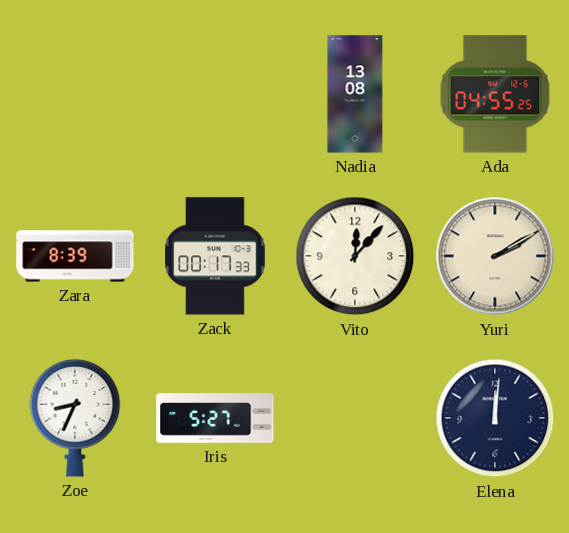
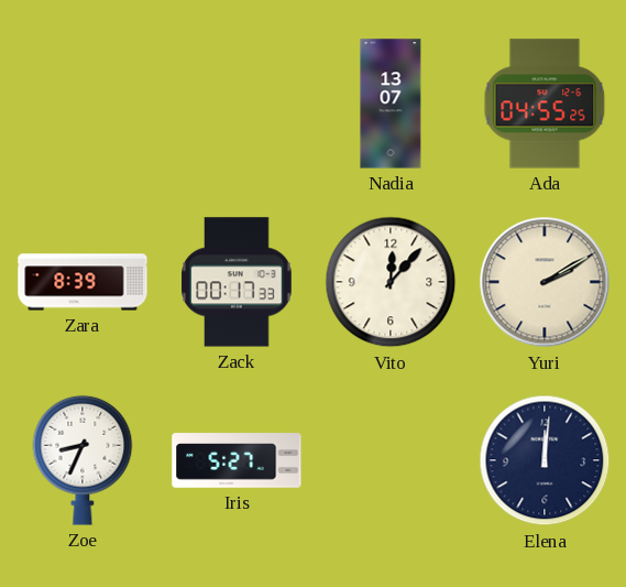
Nadia: 13:08 -> 13:07
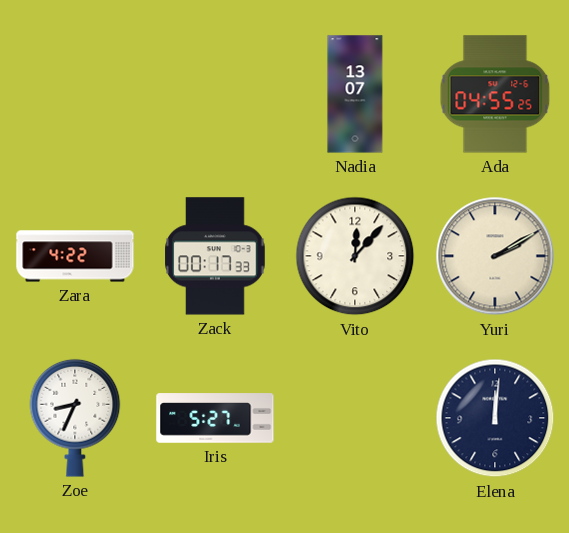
Zara: 8:39 -> 4:22
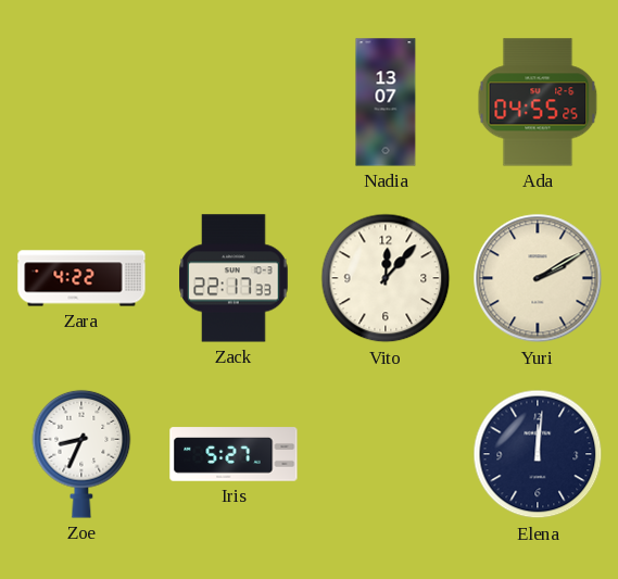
Zack: 00:17 -> 22:17
